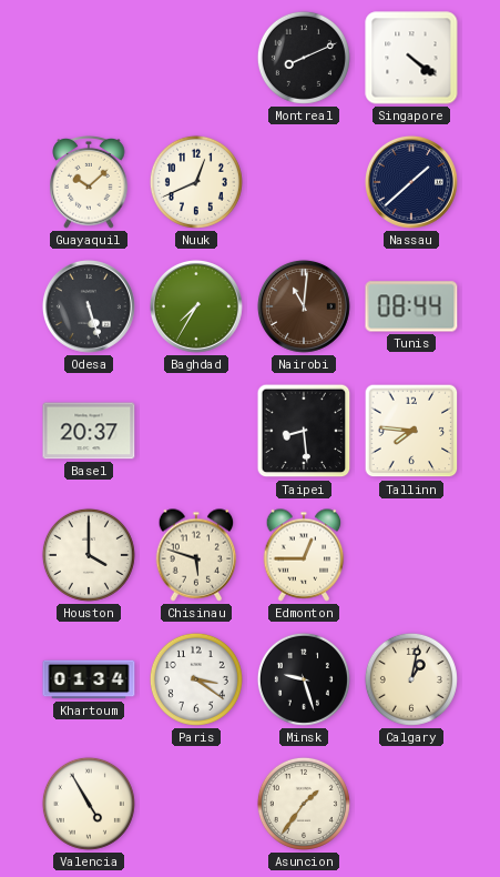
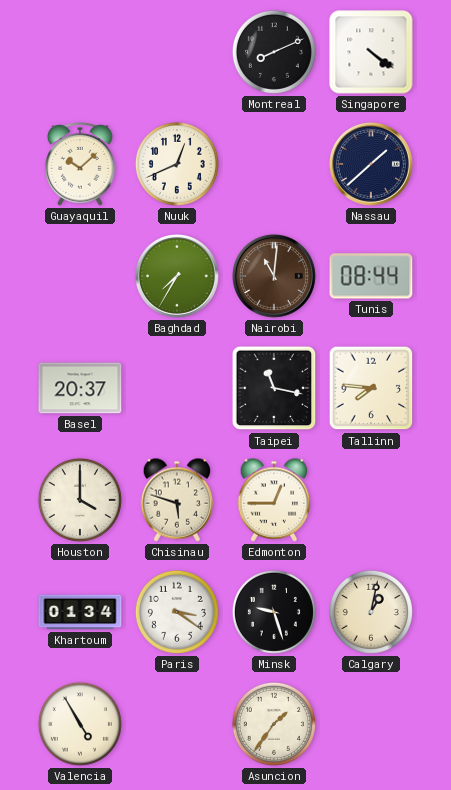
Odesa: 5:27 -> none
Taipei: 8:29 -> 11:17
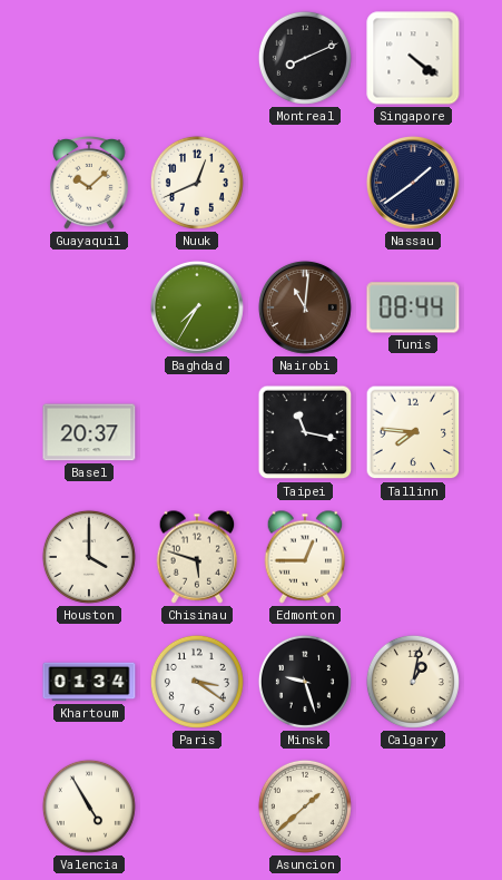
Nassau: 1:38 -> 1:39
Asuncion: 1:36 -> 1:38
